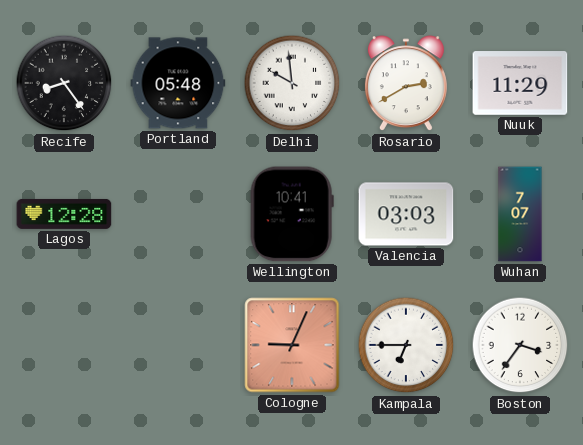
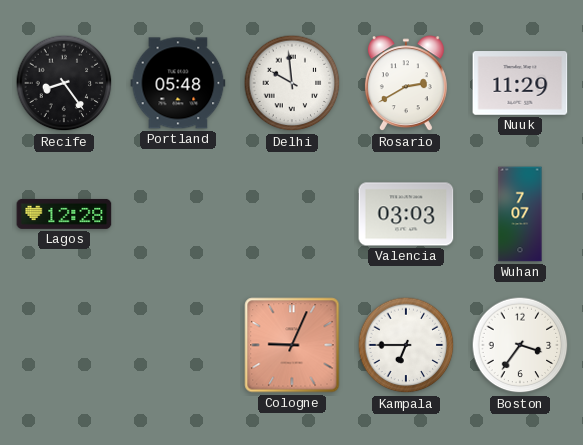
Wellington: 10:41 -> none
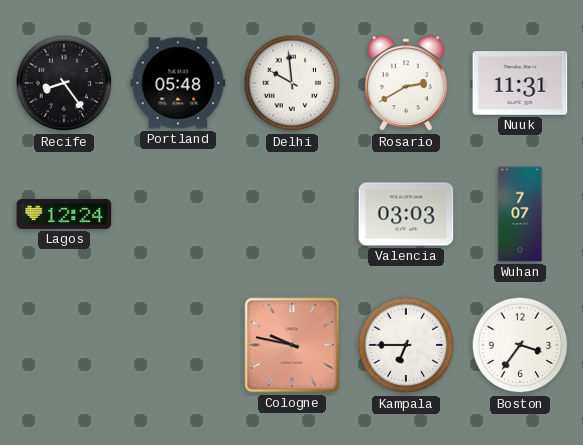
Nuuk: 11:29 -> 11:31
Lagos: 12:28 -> 12:24
Cologne: 9:04 -> 9:47
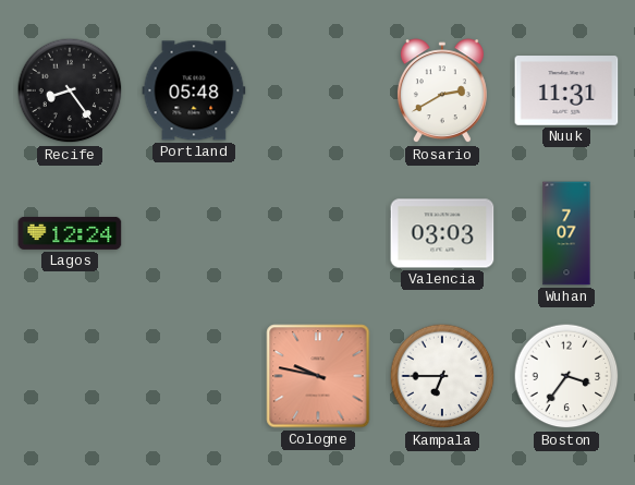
Delhi: 9:59 -> none
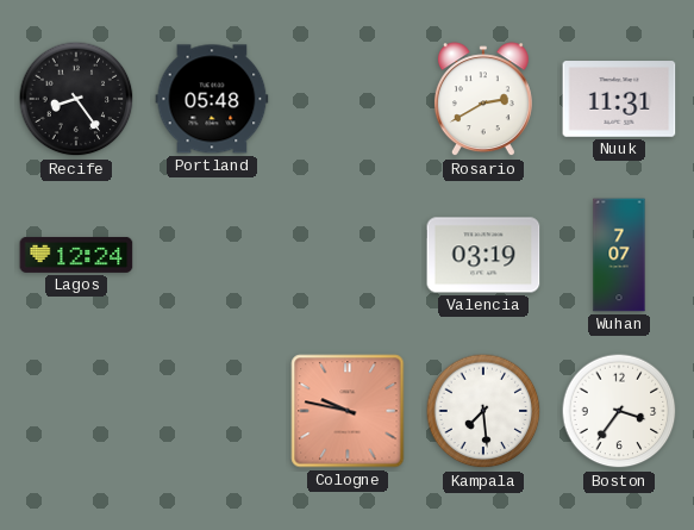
Valencia: 03:03 -> 03:19
Kampala: 6:45 -> 7:29
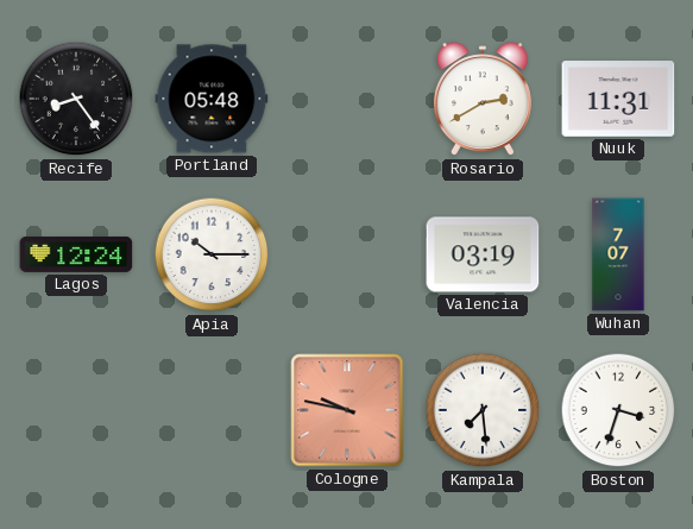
Apia: none -> 10:15
Boston: 3:36 -> 3:33
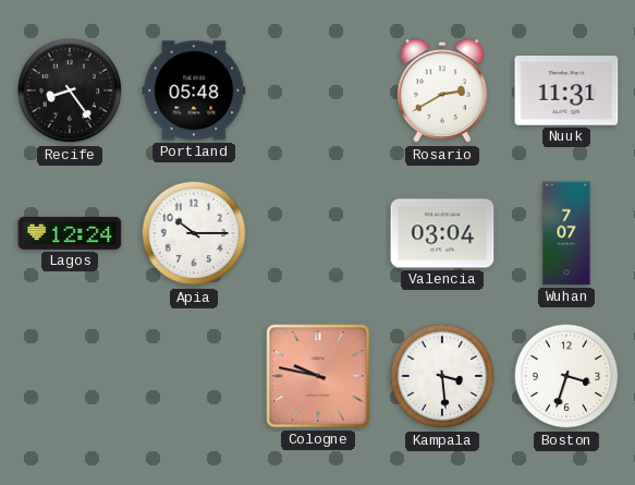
Valencia: 03:19 -> 03:04
Kampala: 7:29 -> 3:29
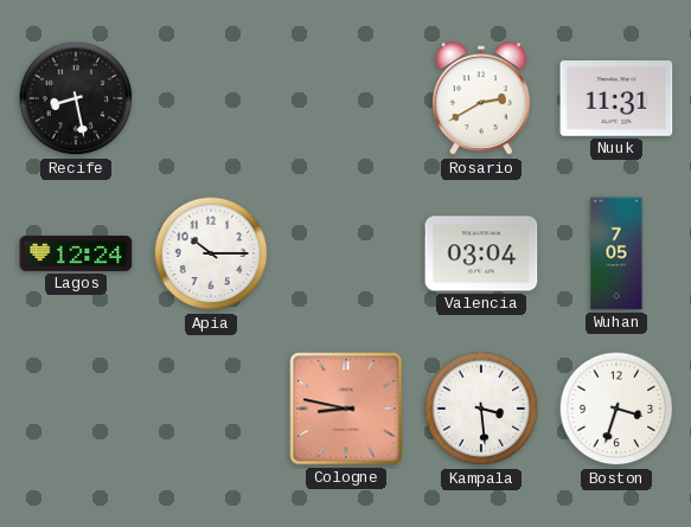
Recife: 8:24 -> 8:28
Portland: 05:48 -> none
Wuhan: 7:07 -> 7:05
Cologne: 9:47 -> 8:47
